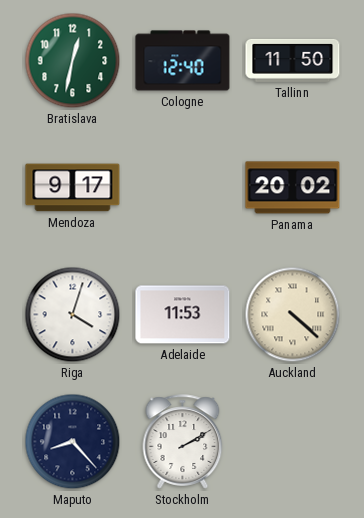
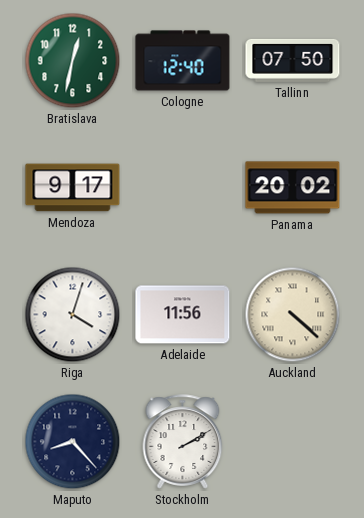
Tallinn: 11:50 -> 07:50
Adelaide: 11:53 -> 11:56
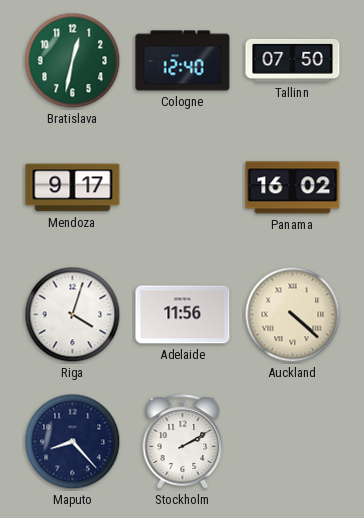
Panama: 20:02 -> 16:02
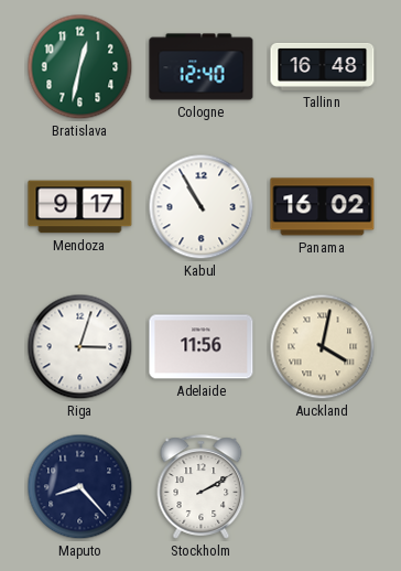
Tallinn: 07:50 -> 16:48
Kabul: none -> 10:55
Riga: 4:03 -> 3:03
Auckland: 4:22 -> 4:02
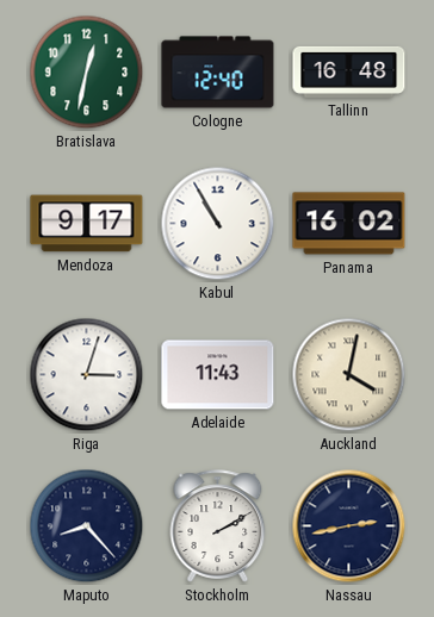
Adelaide: 11:56 -> 11:43
Nassau: none -> 2:43
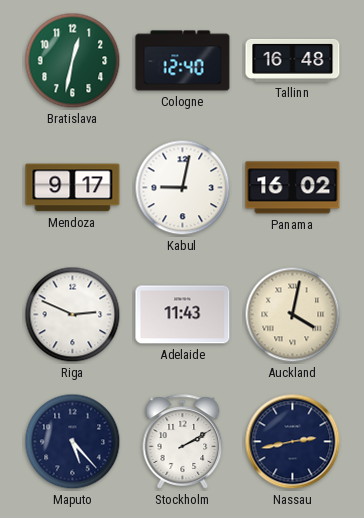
Kabul: 10:55 -> 9:02
Riga: 3:03 -> 2:49
Maputo: 8:23 -> 5:23
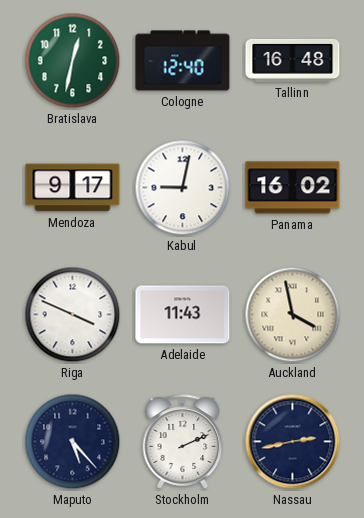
Riga: 2:49 -> 3:49
Auckland: 4:02 -> 3:58
Stockholm: 2:10 -> 2:11
